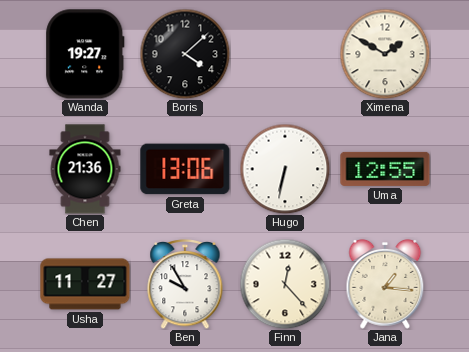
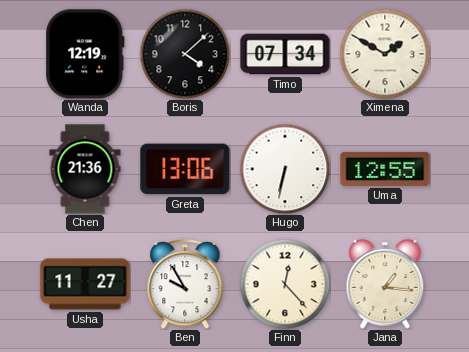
Wanda: 19:27 -> 12:19
Timo: none -> 07:34
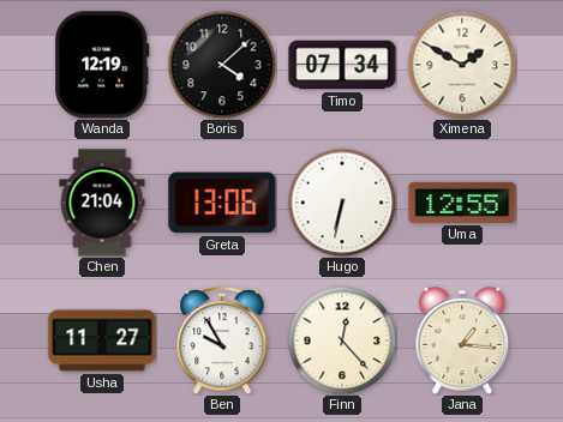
Chen: 21:36 -> 21:04
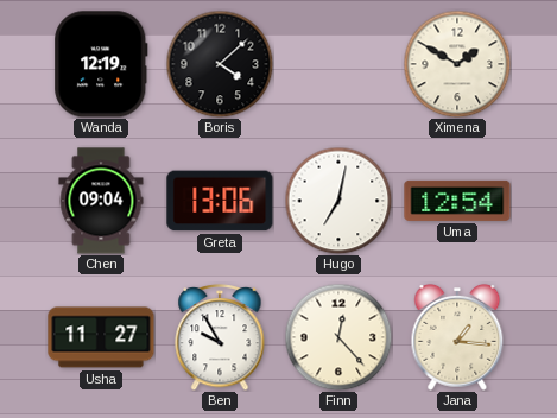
Timo: 07:34 -> none
Chen: 21:04 -> 09:04
Hugo: 6:32 -> 7:02
Uma: 12:55 -> 12:54
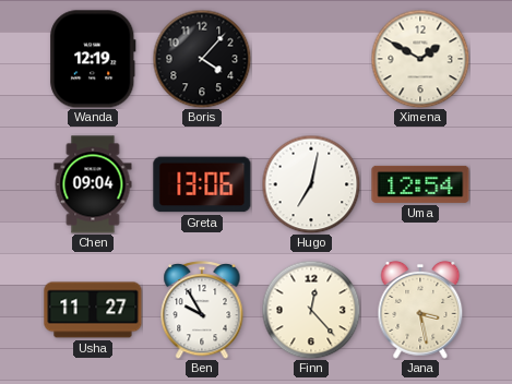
Boris: 4:08 -> 4:07
Jana: 1:16 -> 3:28
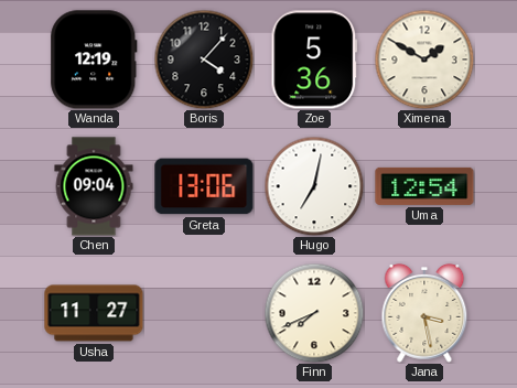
Zoe: none -> 5:36
Ben: 9:55 -> none
Finn: 12:23 -> 7:41
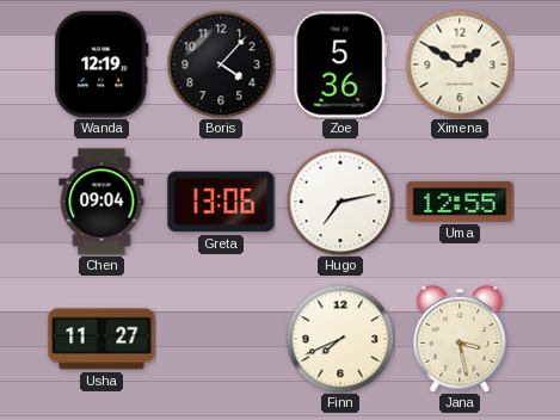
Hugo: 7:02 -> 7:13
Uma: 12:54 -> 12:55
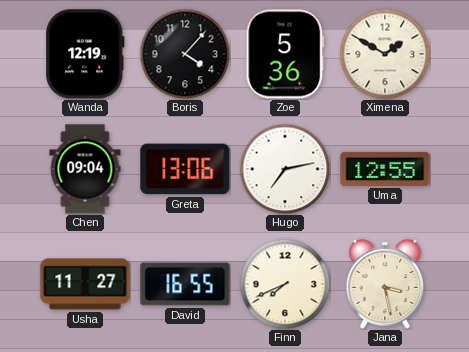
David: none -> 16:55
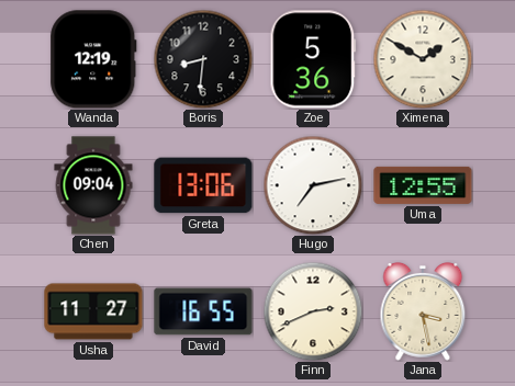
Boris: 4:07 -> 8:31
Finn: 7:41 -> 2:41
